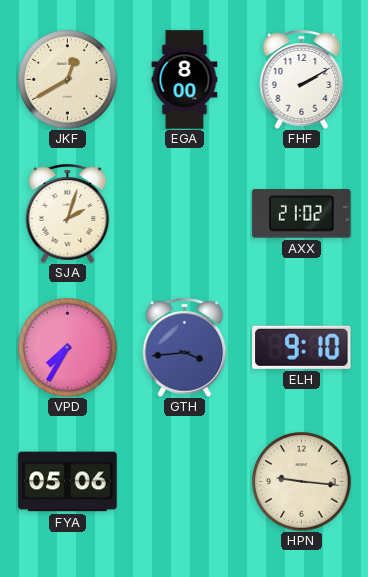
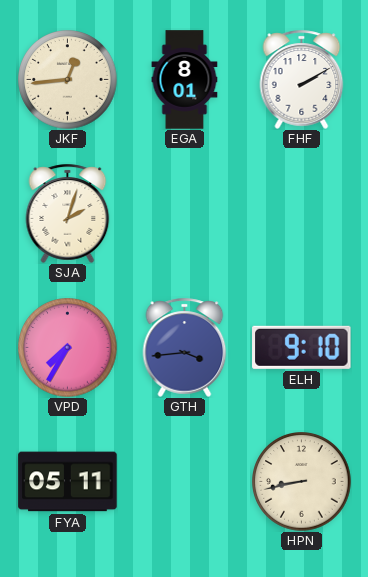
JKF: 12:40 -> 12:44
EGA: 8:00 -> 8:01
AXX: 21:02 -> none
FYA: 05:06 -> 05:11
HPN: 9:16 -> 8:43
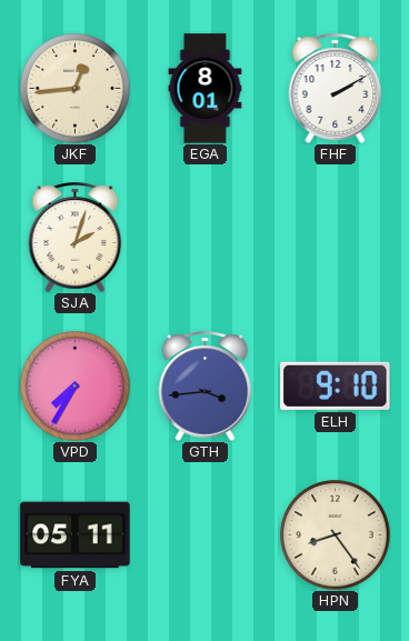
HPN: 8:43 -> 8:24
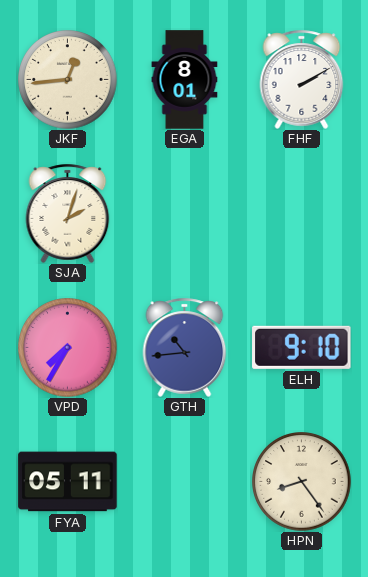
GTH: 3:44 -> 10:44
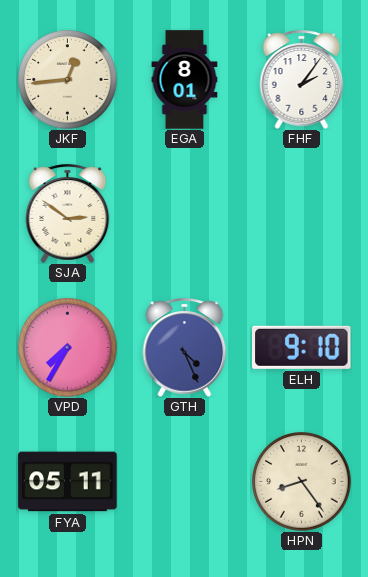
FHF: 2:10 -> 2:06
SJA: 2:03 -> 2:51
GTH: 10:44 -> 4:26
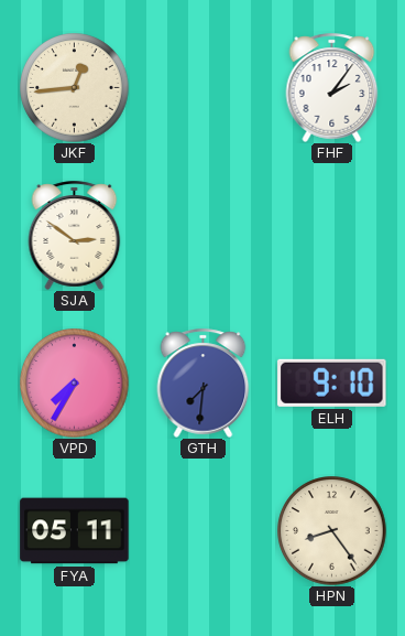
EGA: 8:01 -> none
GTH: 4:26 -> 7:31
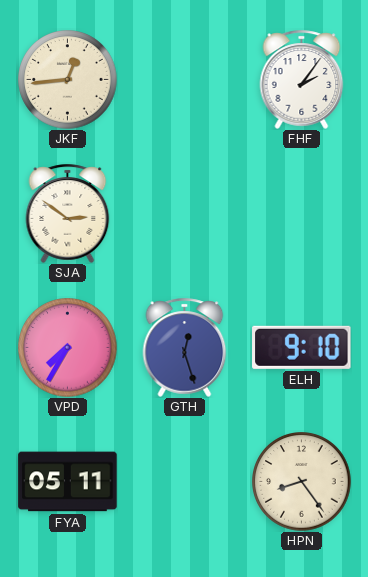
GTH: 7:31 -> 12:27
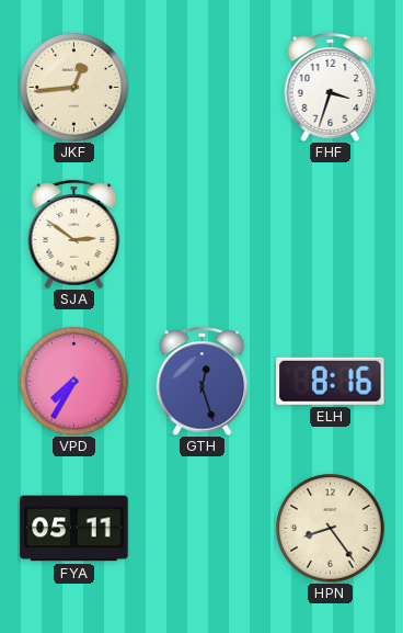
FHF: 2:06 -> 3:33
ELH: 9:10 -> 8:16
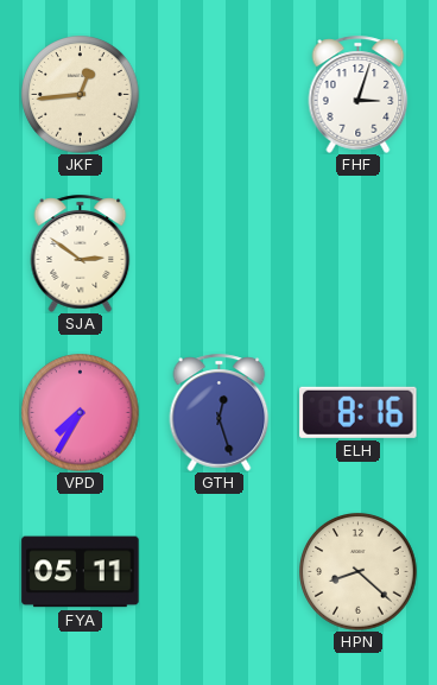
FHF: 3:33 -> 3:03
HPN: 8:24 -> 8:22
